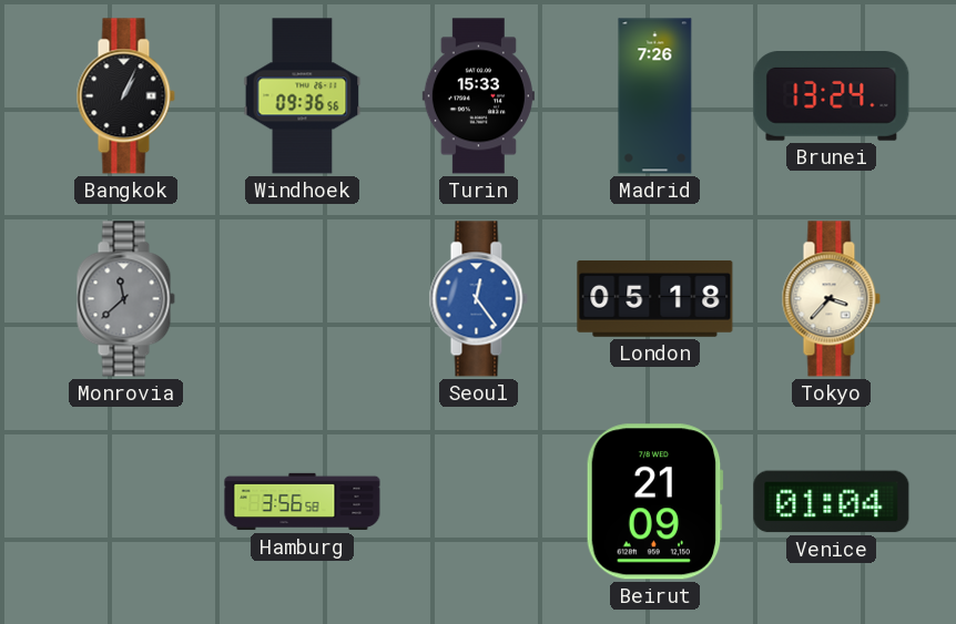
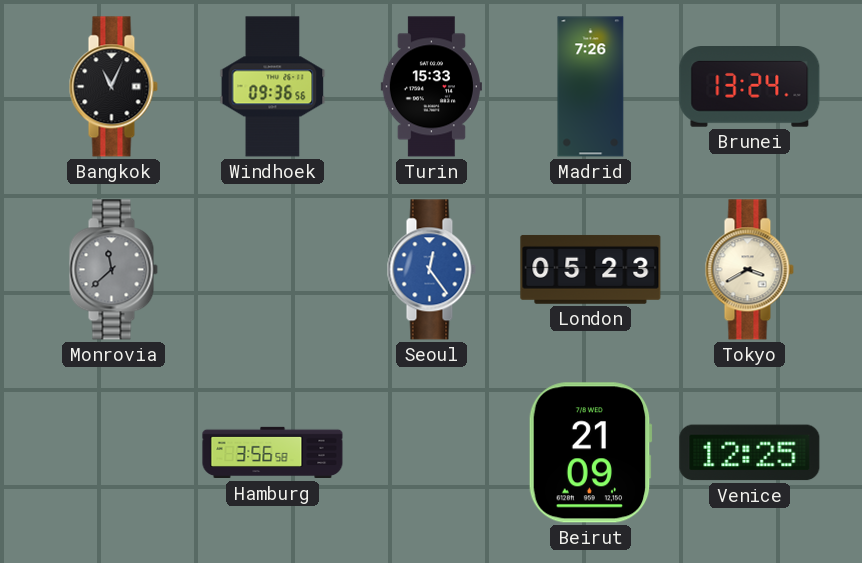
Bangkok: 1:04 -> 11:04
London: 05:18 -> 05:23
Tokyo: 3:37 -> 3:40
Venice: 01:04 -> 12:25
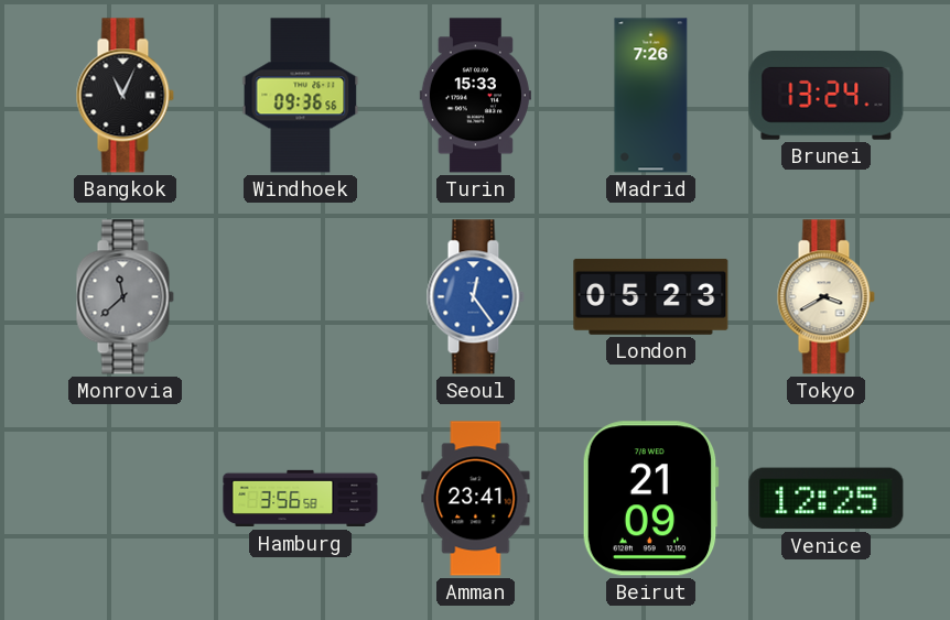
Amman: none -> 23:41
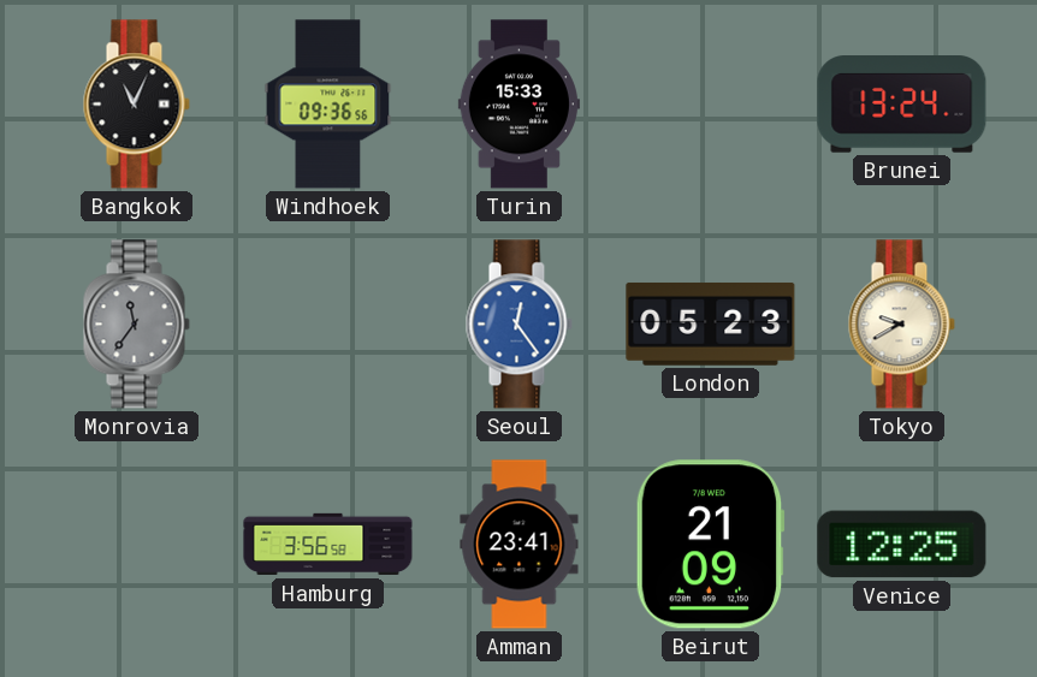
Madrid: 7:26 -> none
Monrovia: 11:38 -> 11:36
Tokyo: 3:40 -> 9:40
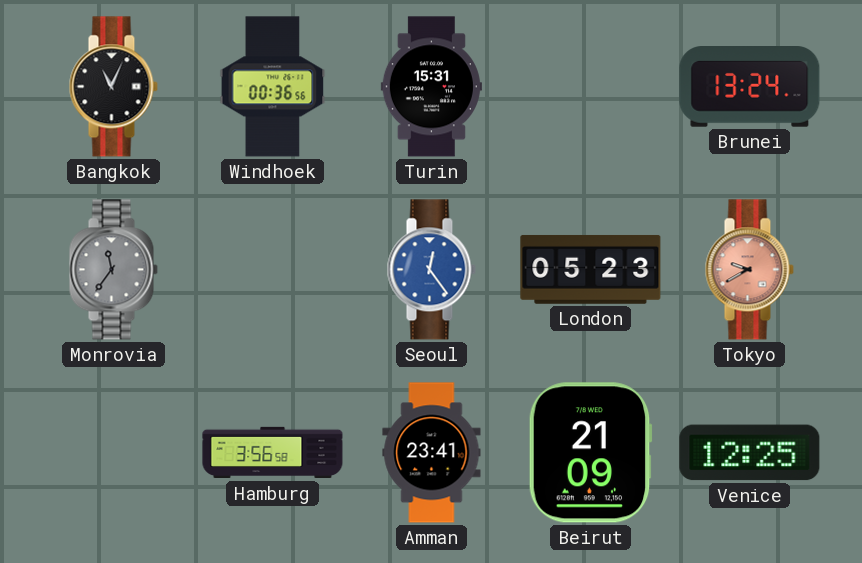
Windhoek: 09:36 -> 00:36
Turin: 15:33 -> 15:31
Tokyo dial: cream -> salmon
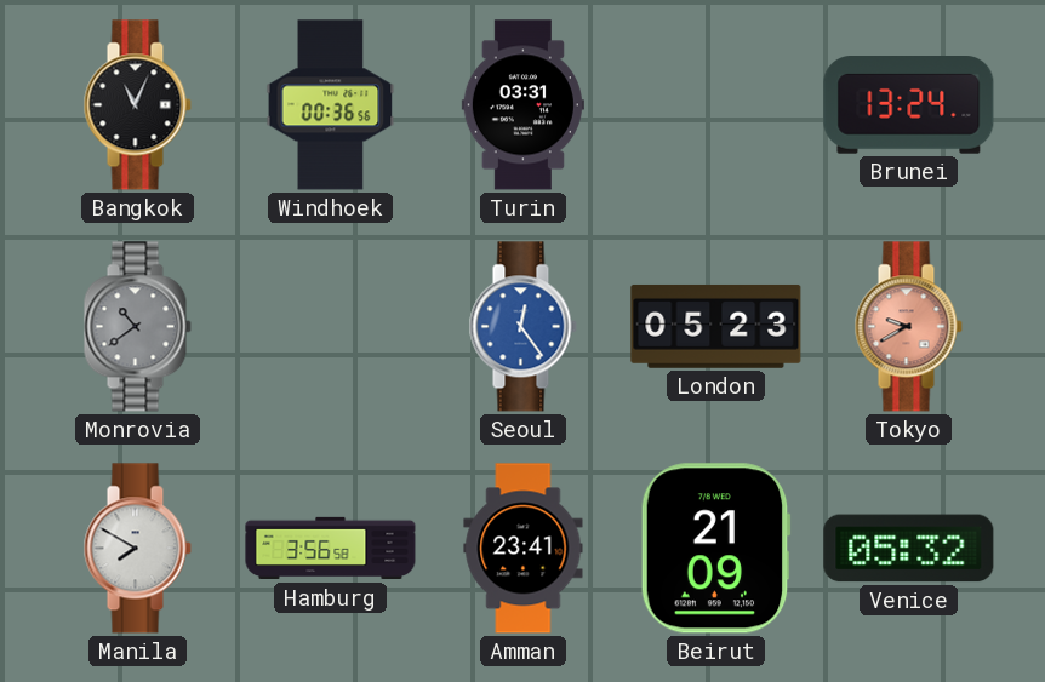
Turin: 15:31 -> 03:31
Monrovia: 11:36 -> 10:39
Manila: none -> 7:50
Venice: 12:25 -> 05:32
